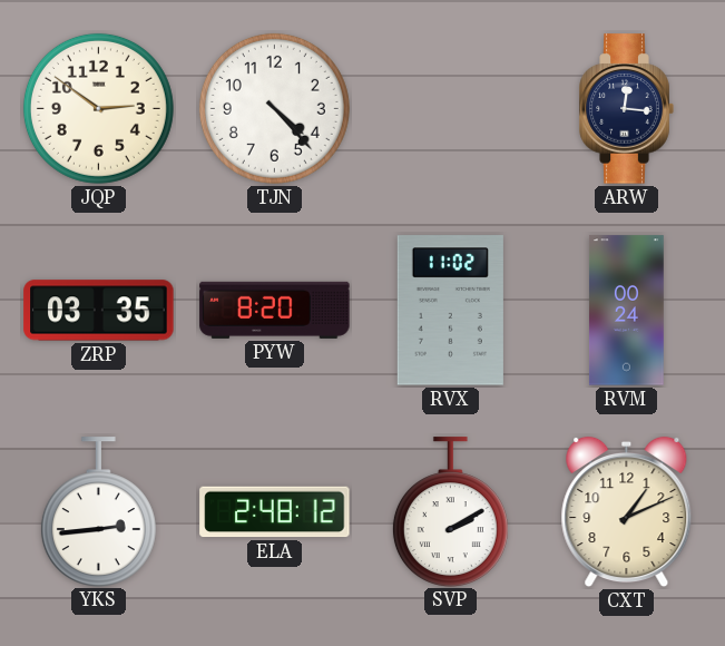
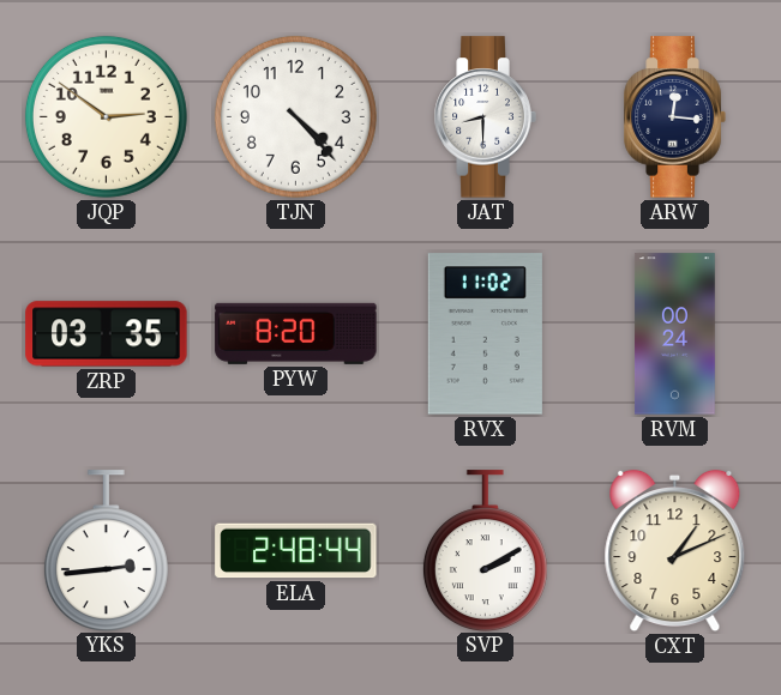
JAT: none -> 8:30
ELA: 2:48:12 -> 2:48:44
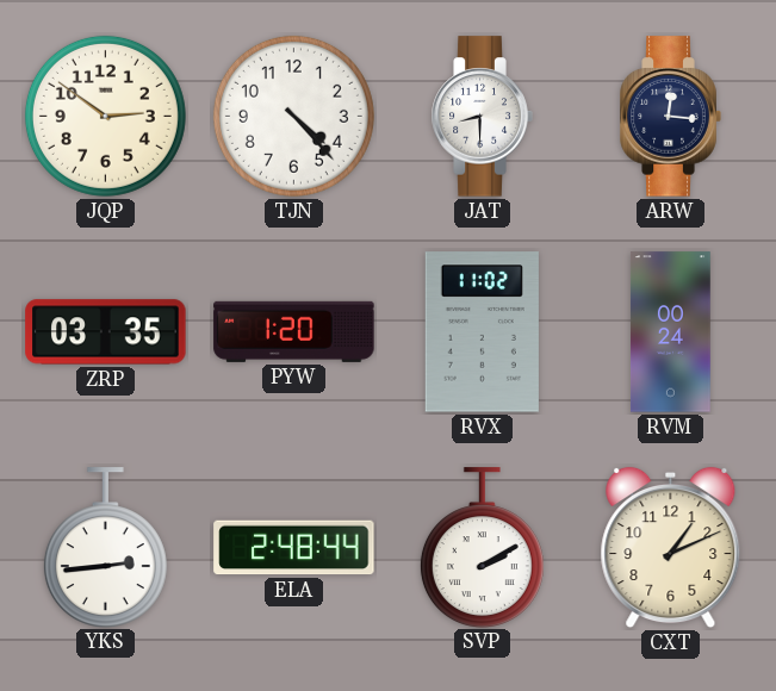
PYW: 8:20 -> 1:20
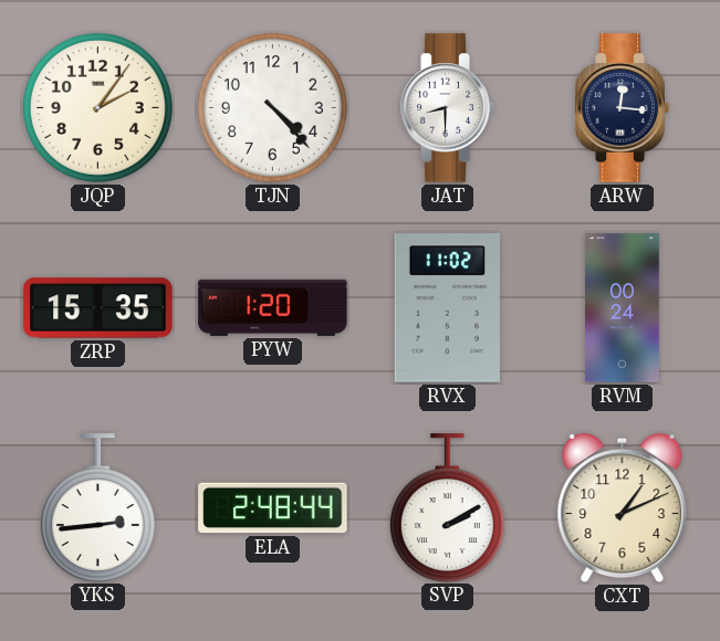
JQP: 2:51 -> 2:06
ZRP: 03:35 -> 15:35
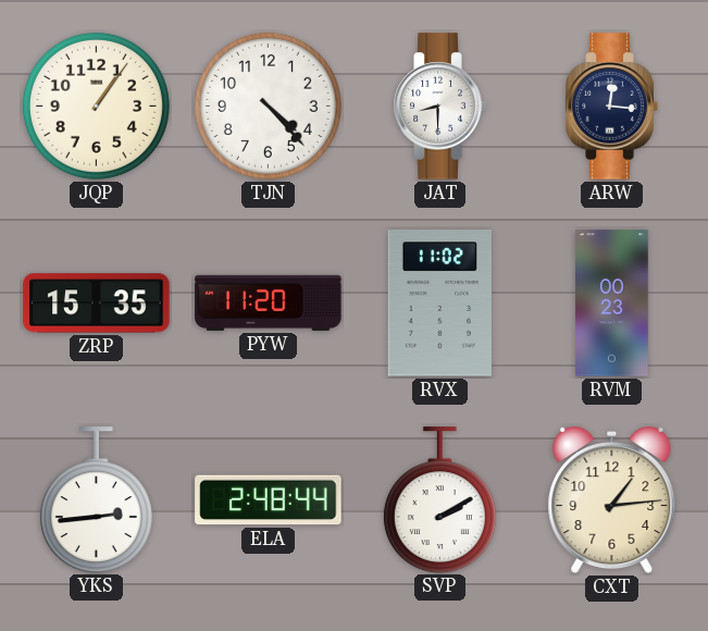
JQP: 2:06 -> 1:06
PYW: 1:20 -> 11:20
RVM: 00:24 -> 00:23
CXT: 1:11 -> 1:14
